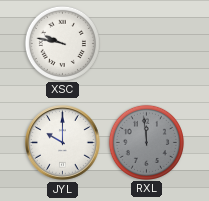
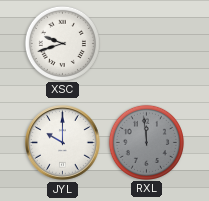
XSC: 9:47 -> 9:42
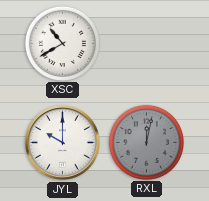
XSC: 9:42 -> 10:40
RXL: 11:59 -> 12:02
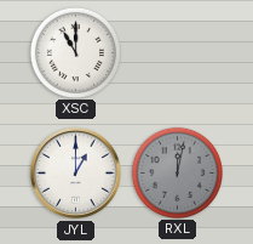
XSC: 10:40 -> 11:00
JYL: 10:00 -> 1:00
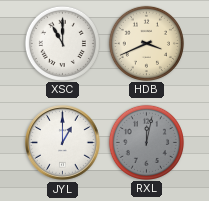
HDB: none -> 3:41
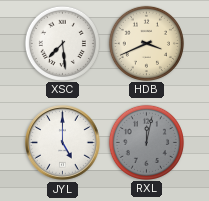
XSC: 11:00 -> 7:29
JYL: 1:00 -> 5:00
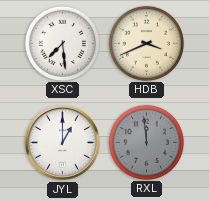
JYL: 5:00 -> 1:00
RXL: 12:02 -> 11:59
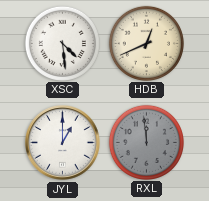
XSC: 7:29 -> 4:29
HDB: 3:41 -> 12:41
